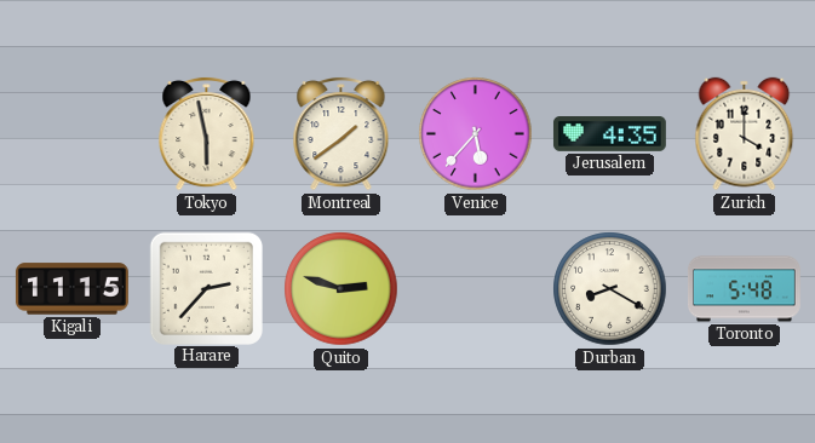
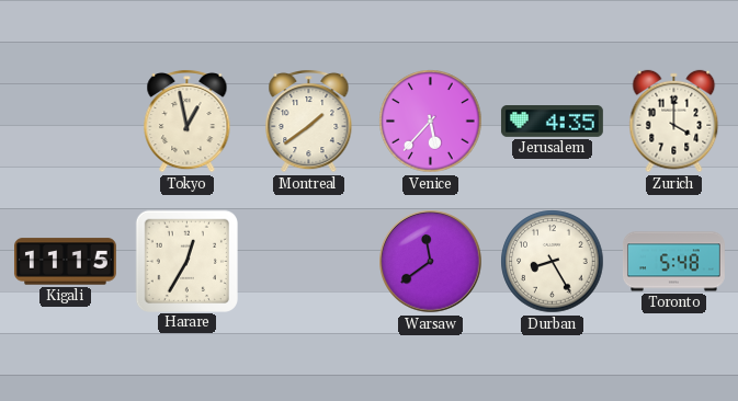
Tokyo: 5:58 -> 12:58
Harare: 2:37 -> 12:35
Quito: 2:48 -> none
Warsaw: none -> 11:39
Durban: 8:20 -> 8:25
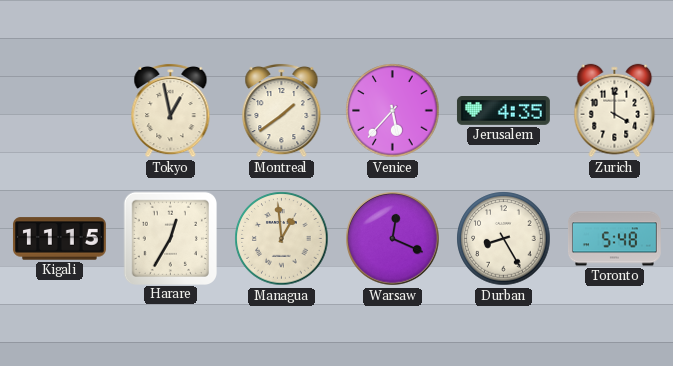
Managua: none -> 12:59
Warsaw: 11:39 -> 12:19
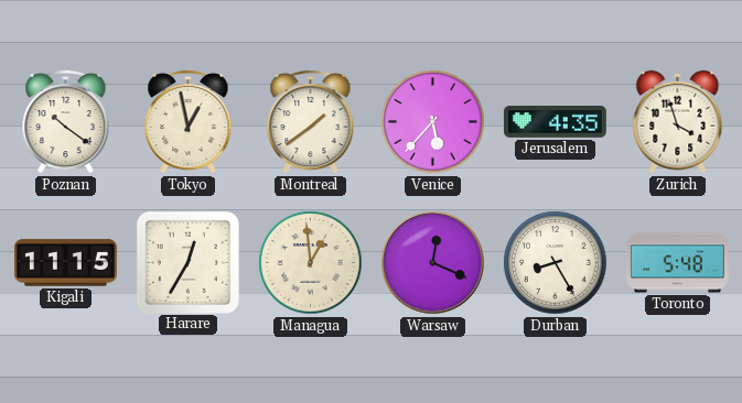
Poznan: none -> 10:21
Zurich: 4:00 -> 3:57
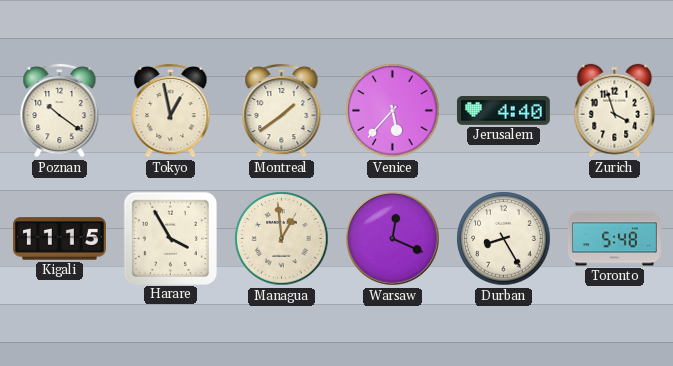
Jerusalem: 4:35 -> 4:40
Harare: 12:35 -> 3:55
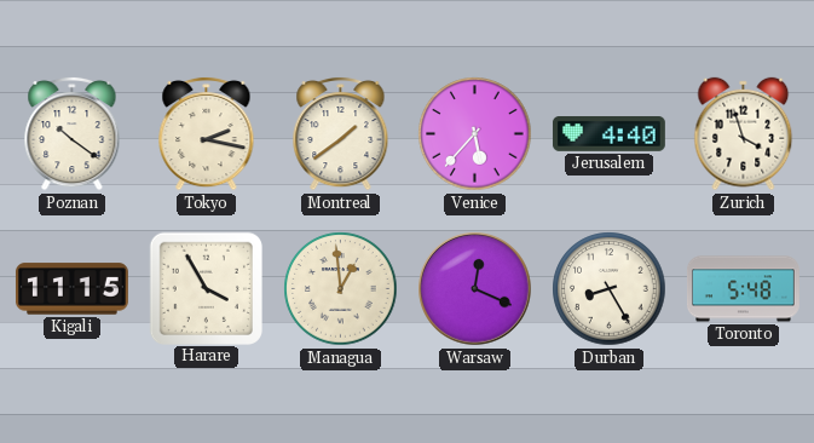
Tokyo: 12:58 -> 2:17
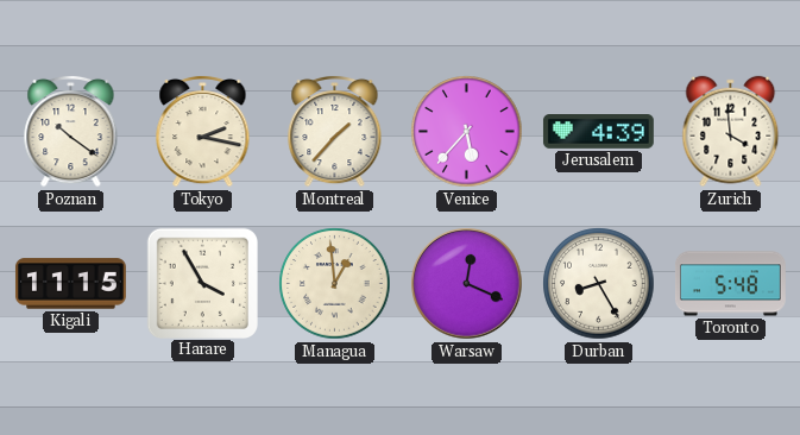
Montreal: 1:39 -> 1:37
Jerusalem: 4:40 -> 4:39
Zurich: 3:57 -> 3:59
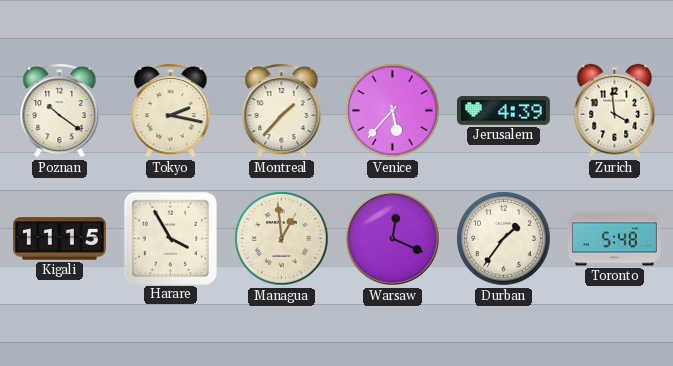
Durban: 8:25 -> 1:36
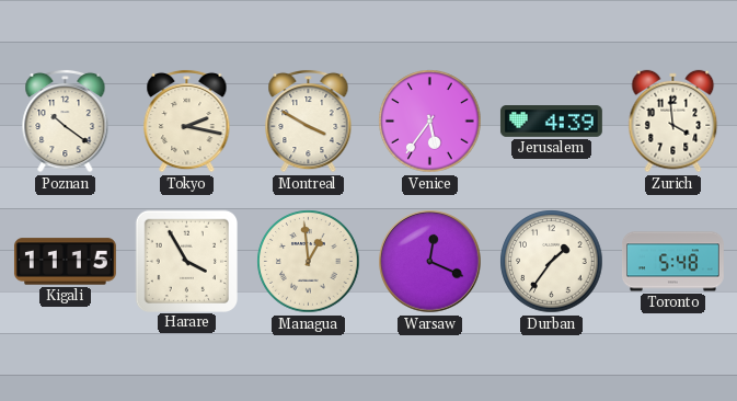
Montreal: 1:37 -> 3:50
Venice: 5:37 -> 5:36
